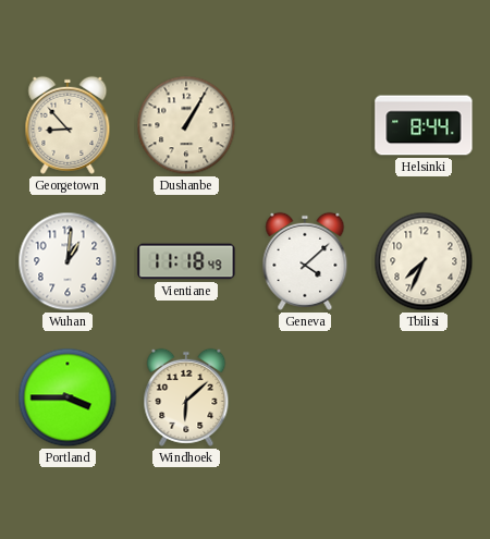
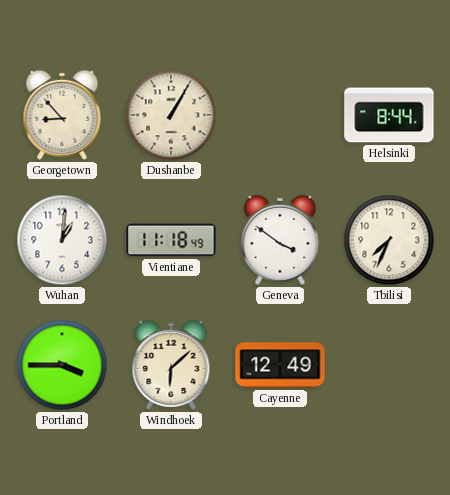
Geneva: 4:08 -> 3:51
Cayenne: none -> 12:49
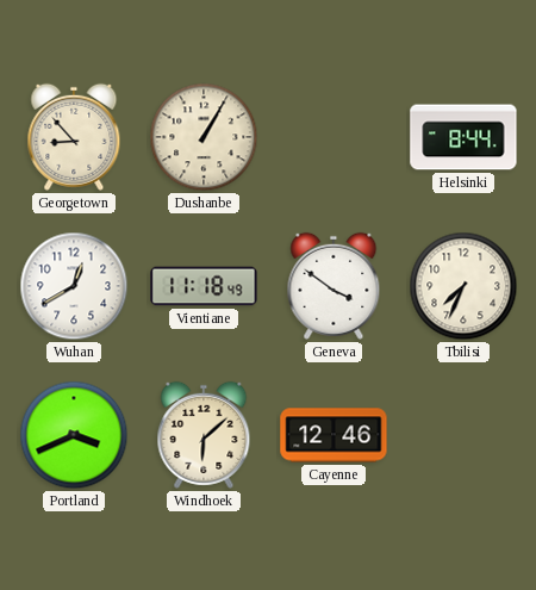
Wuhan: 1:01 -> 12:40
Portland: 3:45 -> 3:41
Cayenne: 12:49 -> 12:46
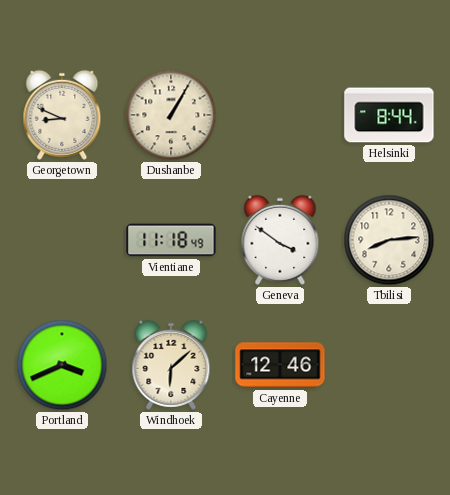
Georgetown: 8:53 -> 8:49
Wuhan: 12:40 -> none
Tbilisi: 7:34 -> 8:14
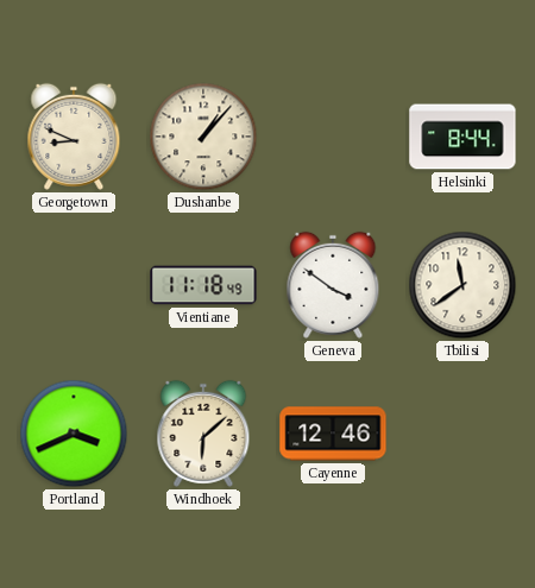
Dushanbe: 1:05 -> 1:07
Tbilisi: 8:14 -> 11:39
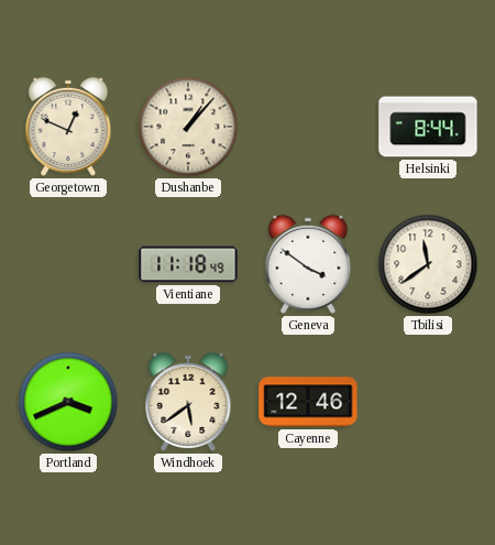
Georgetown: 8:49 -> 12:49
Windhoek: 6:08 -> 5:39
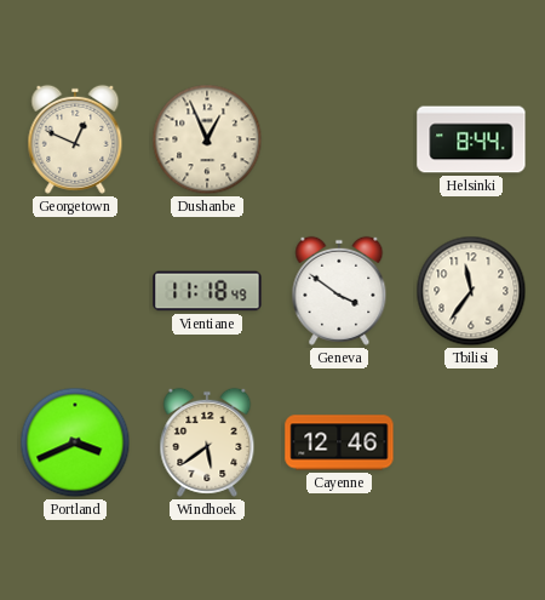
Dushanbe: 1:07 -> 12:56
Tbilisi: 11:39 -> 11:36
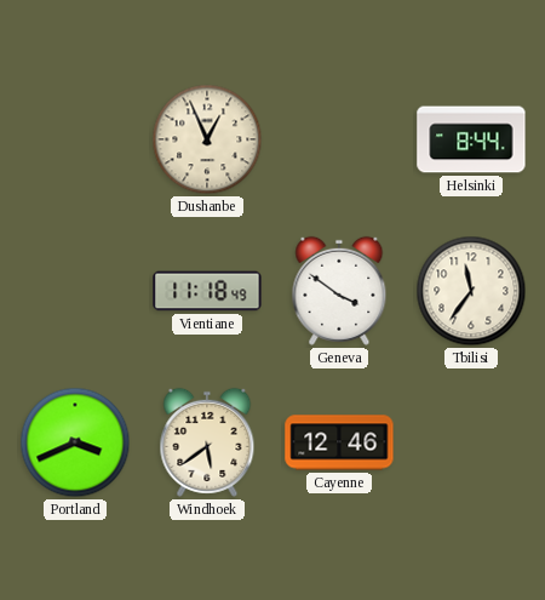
Georgetown: 12:49 -> none
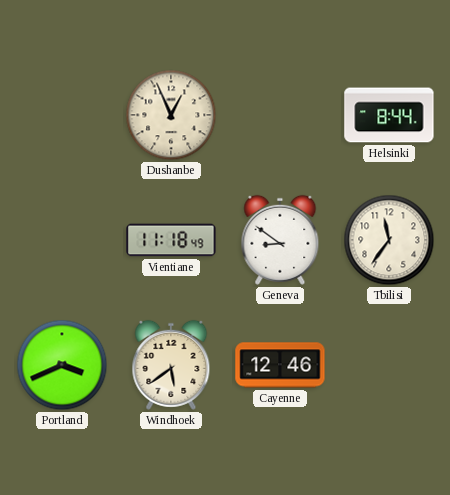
Geneva: 3:51 -> 8:51
